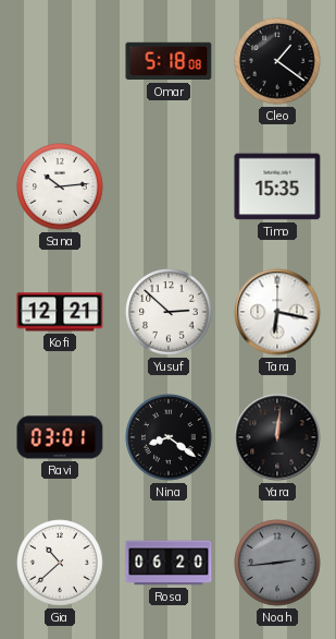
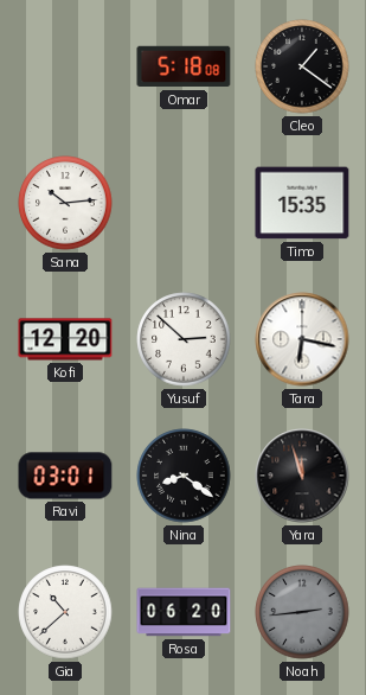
Kofi: 12:21 -> 12:20
Yara: 12:01 -> 11:57
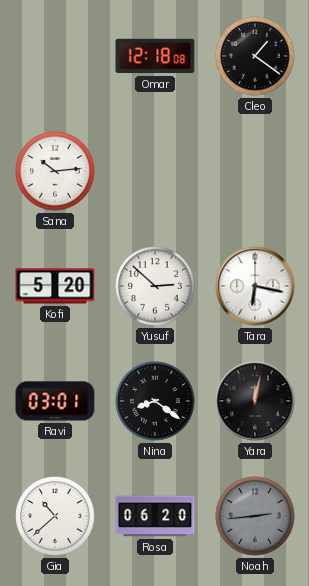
Omar: 5:18 -> 12:18
Timo: 15:35 -> none
Kofi: 12:20 -> 5:20
Yara: 11:57 -> 12:02
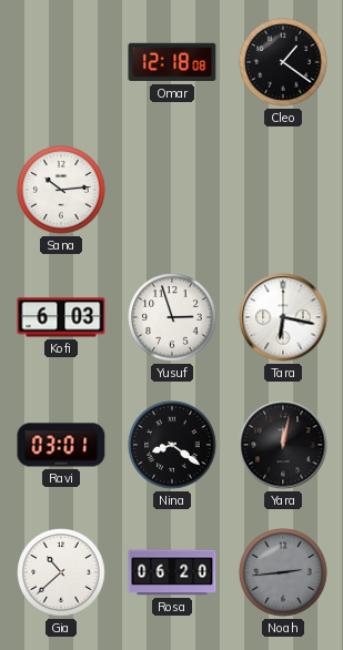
Kofi: 5:20 -> 6:03
Yusuf: 2:52 -> 2:57
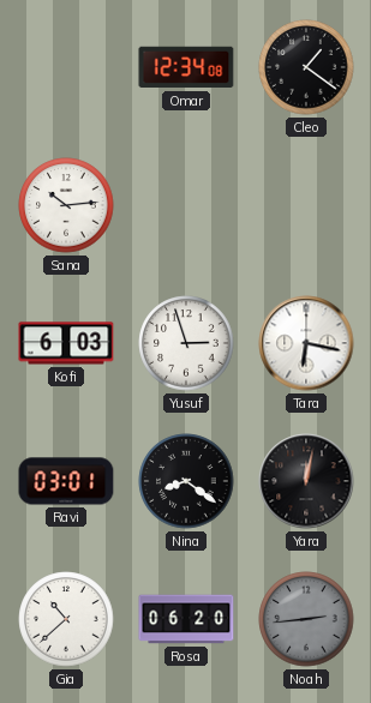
Omar: 12:18 -> 12:34
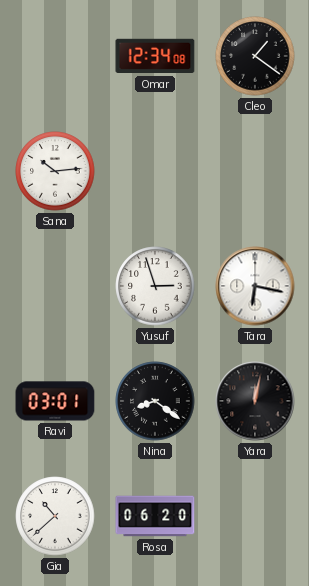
Kofi: 6:03 -> none
Noah: 2:44 -> none
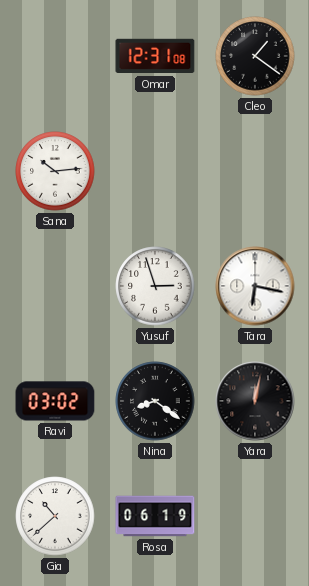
Omar: 12:34 -> 12:31
Ravi: 03:01 -> 03:02
Rosa: 06:20 -> 06:19
